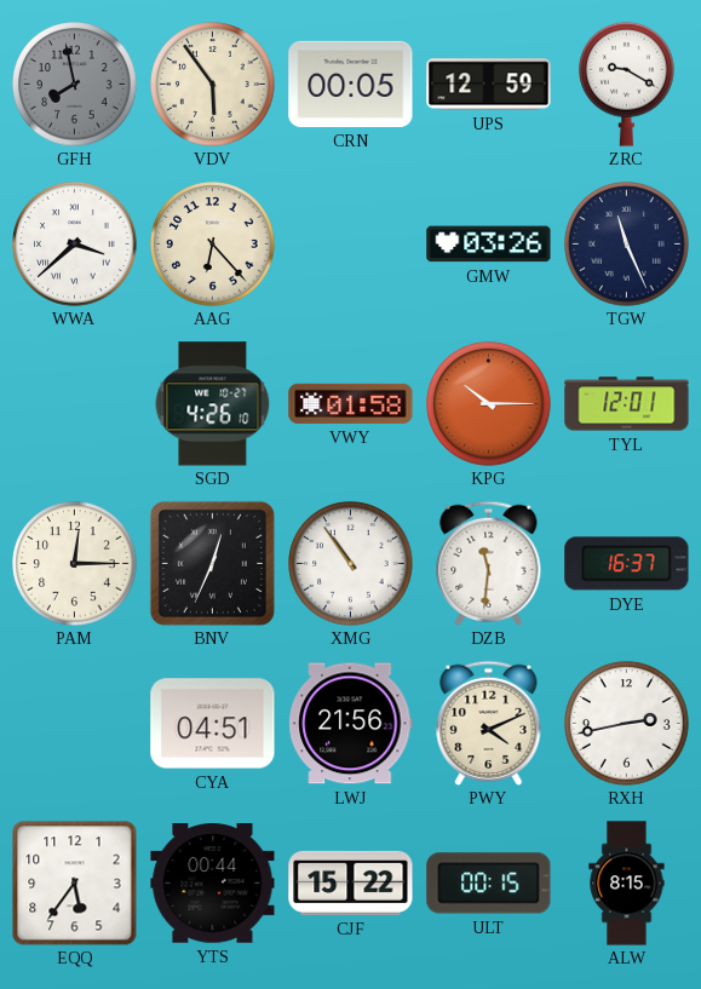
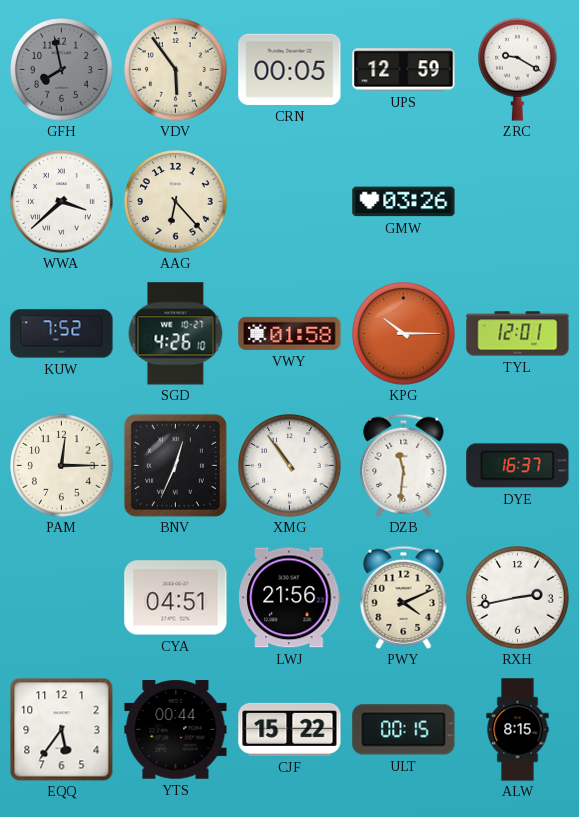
TGW: 11:26 -> none
KUW: none -> 7:52
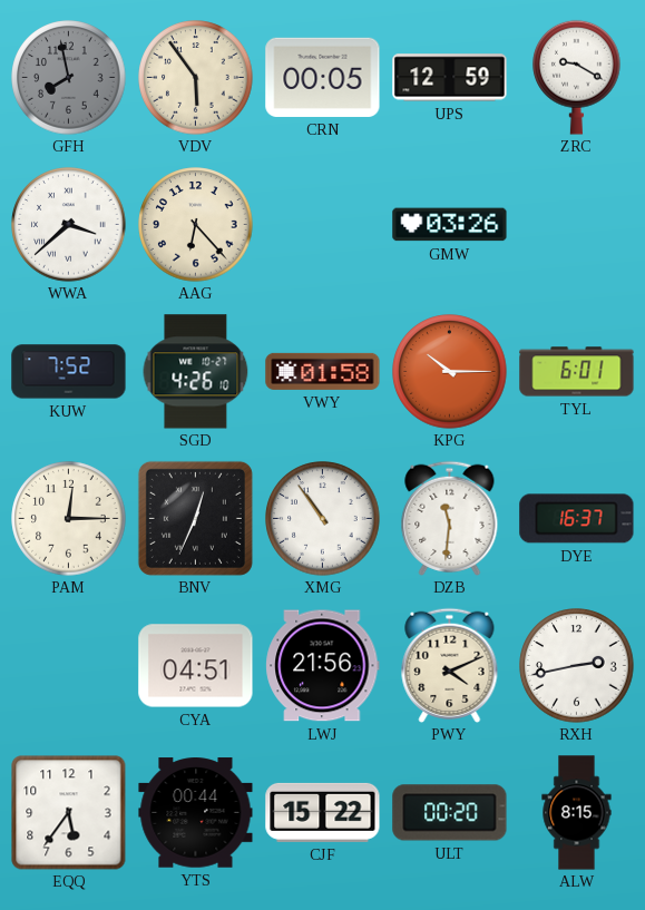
TYL: 12:01 -> 6:01
ULT: 00:15 -> 00:20
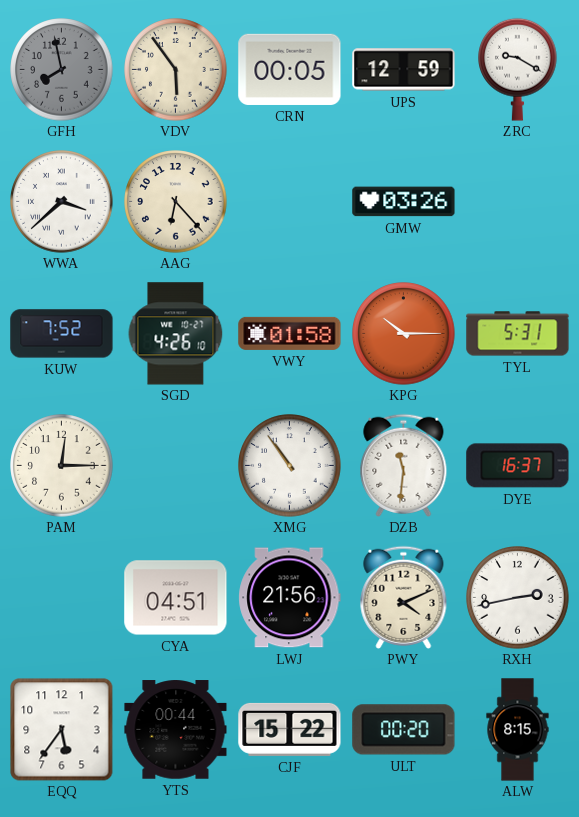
TYL: 6:01 -> 5:31
BNV: 12:34 -> none
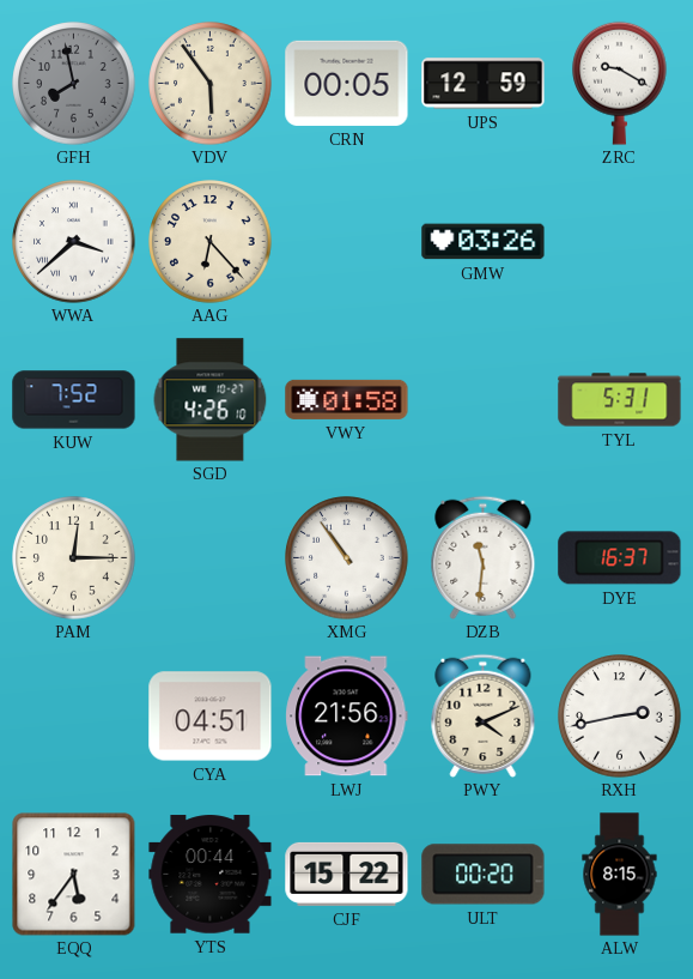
KPG: 10:15 -> none
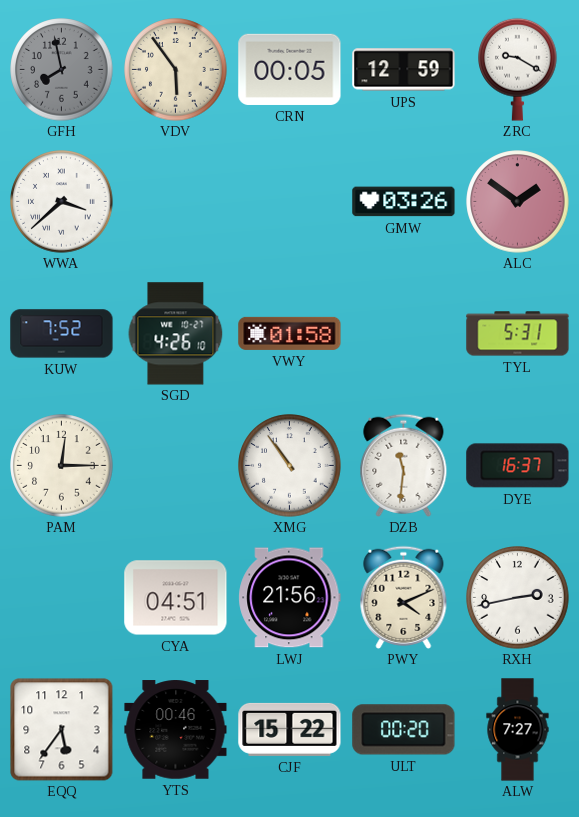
AAG: 6:23 -> none
ALC: none -> 1:51
YTS: 00:44 -> 00:46
ALW: 8:15 -> 7:27
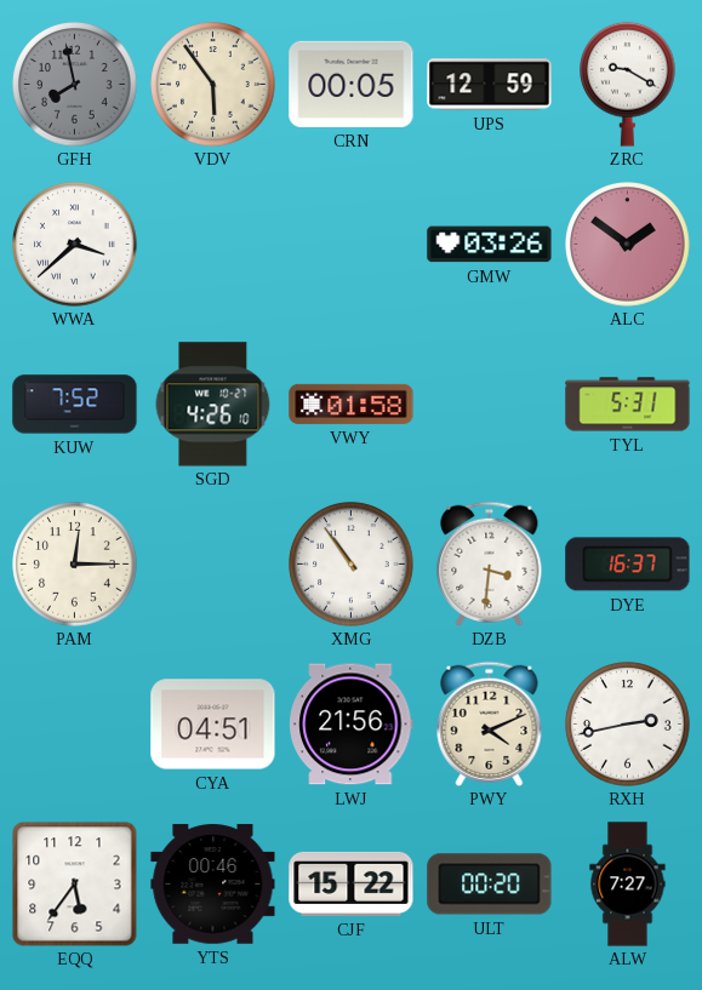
DZB: 11:31 -> 3:31
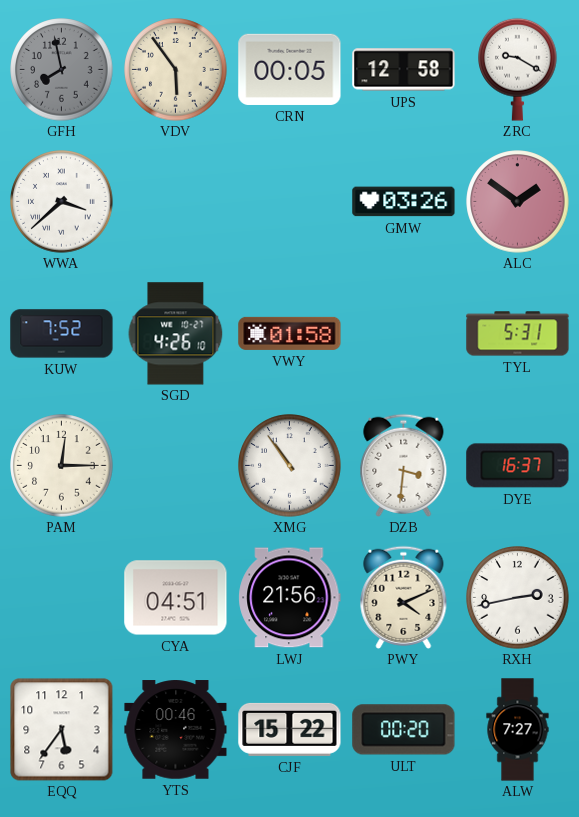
UPS: 12:59 -> 12:58
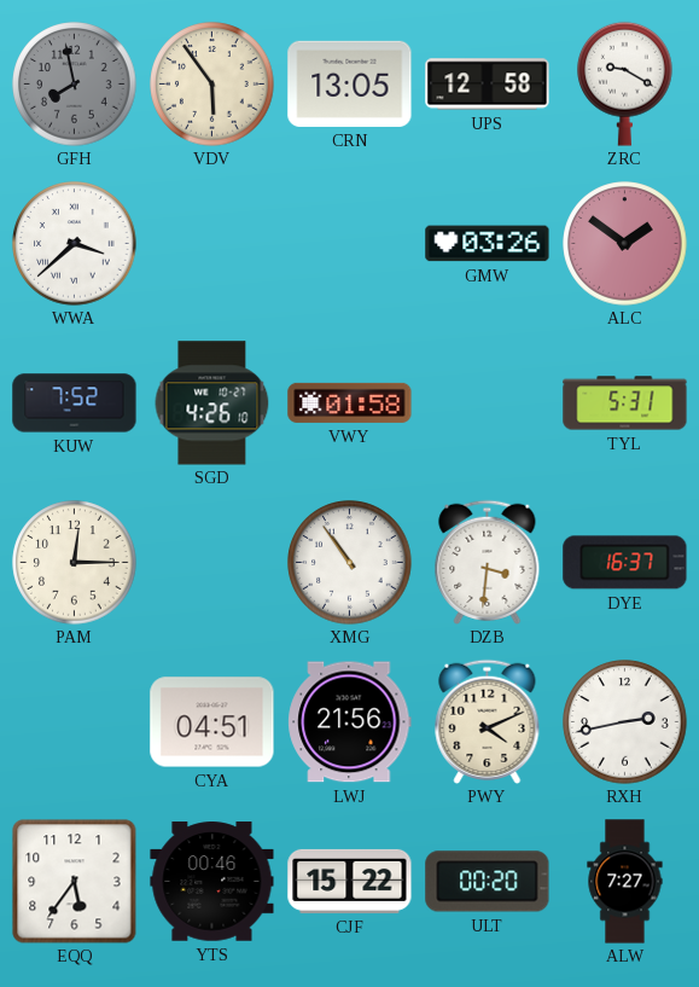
CRN: 00:05 -> 13:05
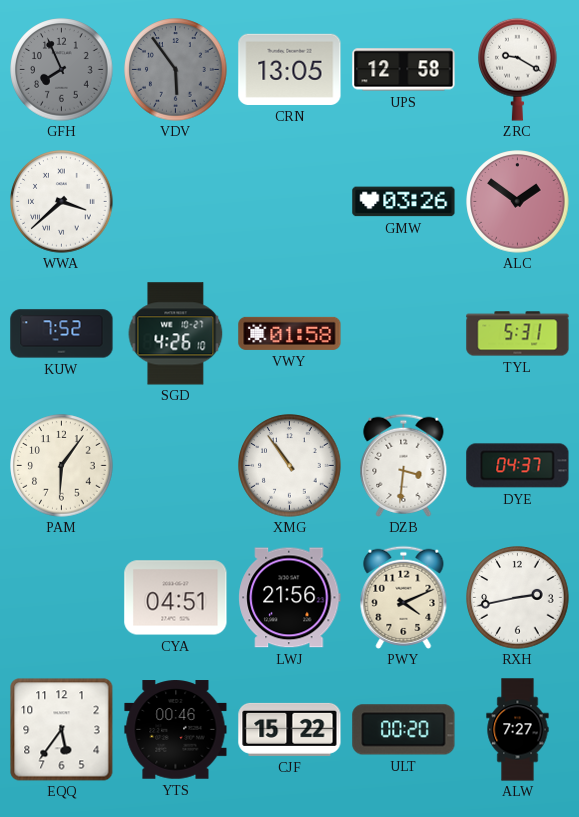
GFH: 7:58 -> 7:56
VDV dial: cream -> grey
PAM: 12:15 -> 6:06
DYE: 16:37 -> 04:37
